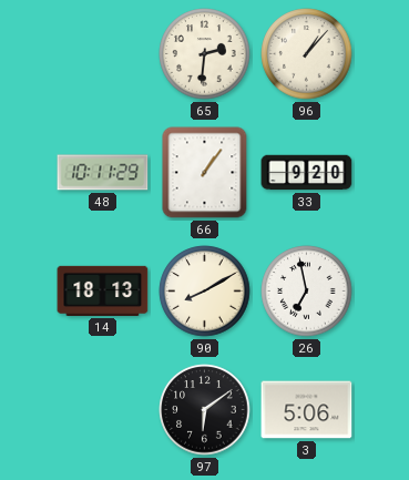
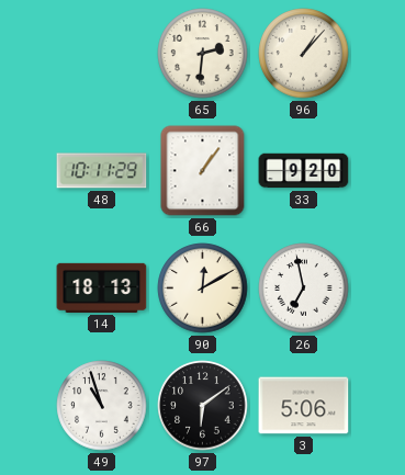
90: 8:10 -> 12:10
49: none -> 10:57
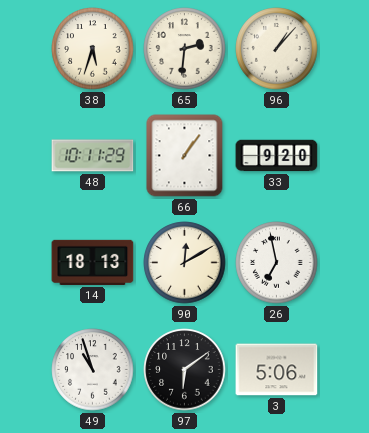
38: none -> 5:33
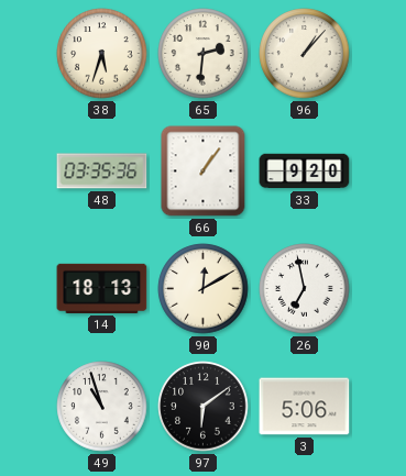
48: 10:11 -> 03:35
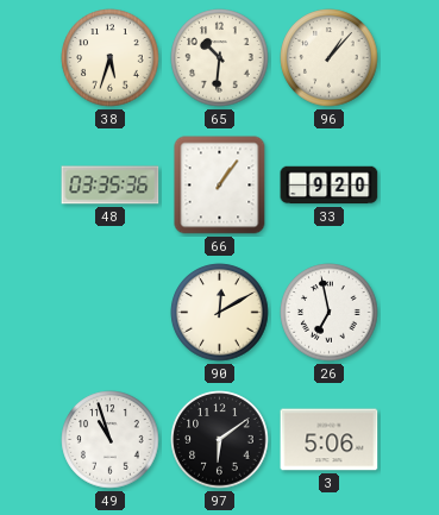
65: 2:31 -> 10:31
14: 18:13 -> none
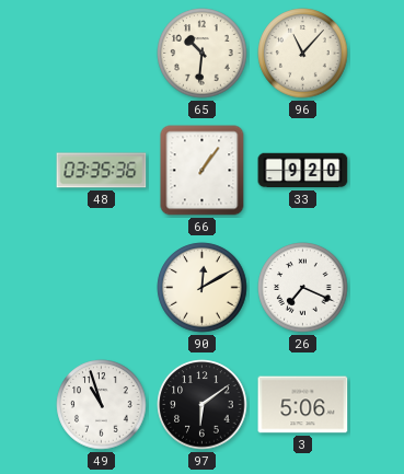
38: 5:33 -> none
96: 1:07 -> 11:07
26: 6:58 -> 7:19
